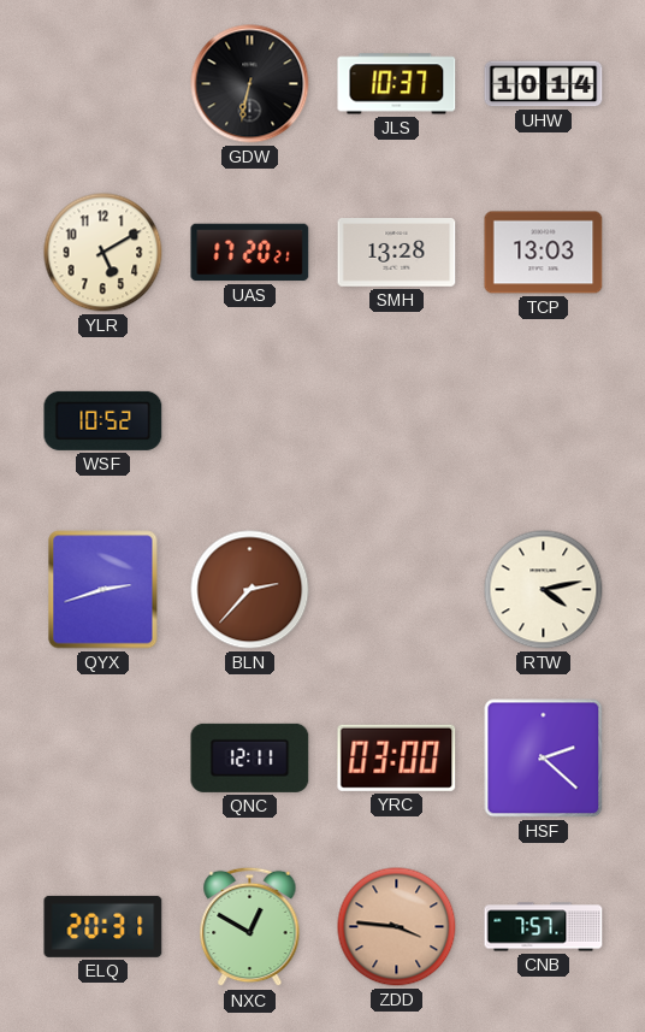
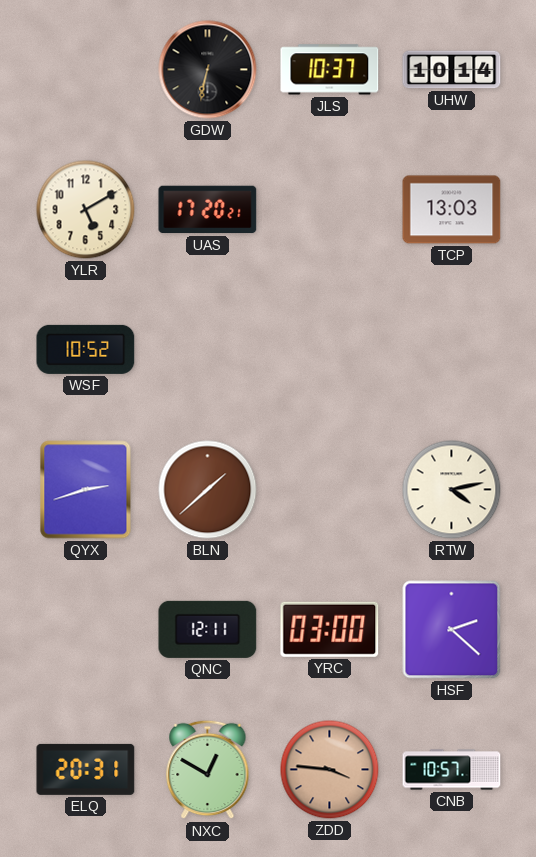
SMH: 13:28 -> none
BLN: 2:37 -> 1:38
CNB: 7:57 -> 10:57
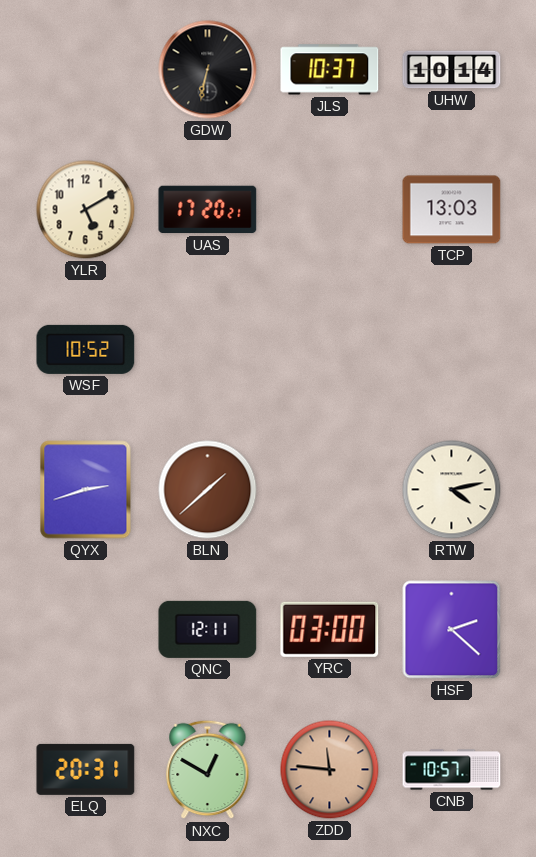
ZDD: 3:46 -> 11:46
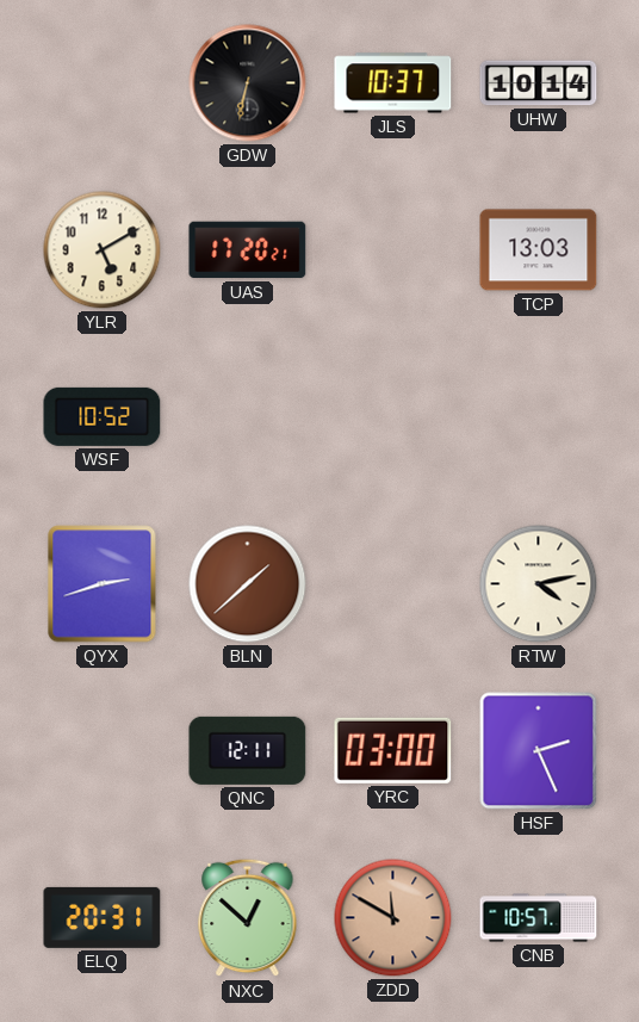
HSF: 2:22 -> 2:26
NXC: 12:50 -> 12:52
ZDD: 11:46 -> 11:50
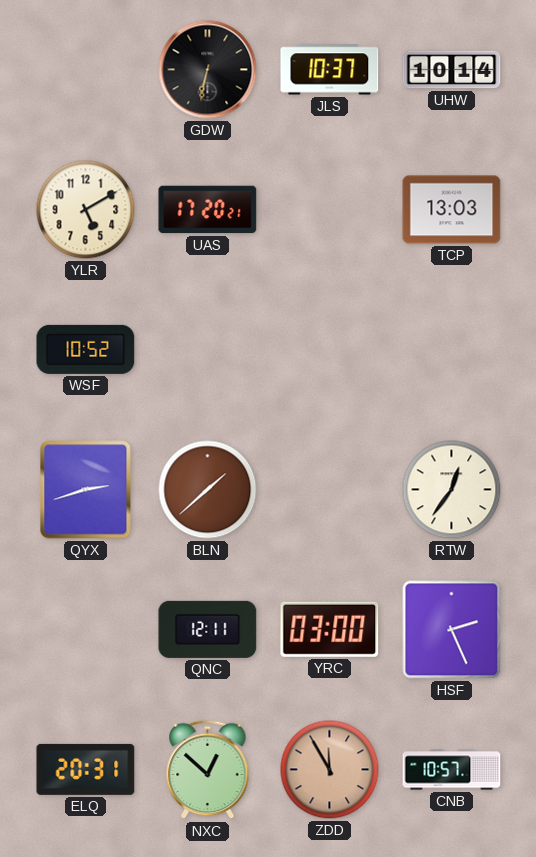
RTW: 4:13 -> 12:36
ZDD: 11:50 -> 11:55
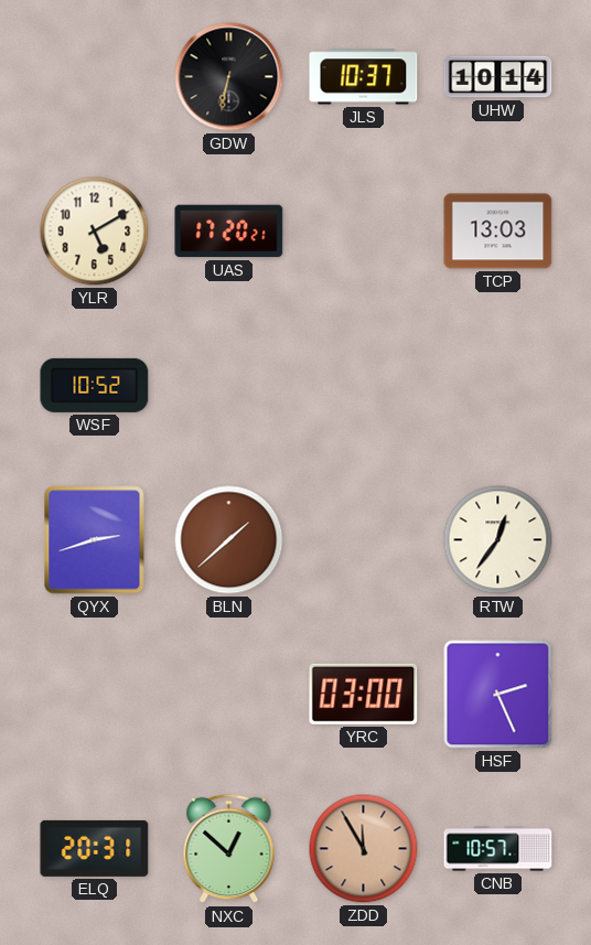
QNC: 12:11 -> none
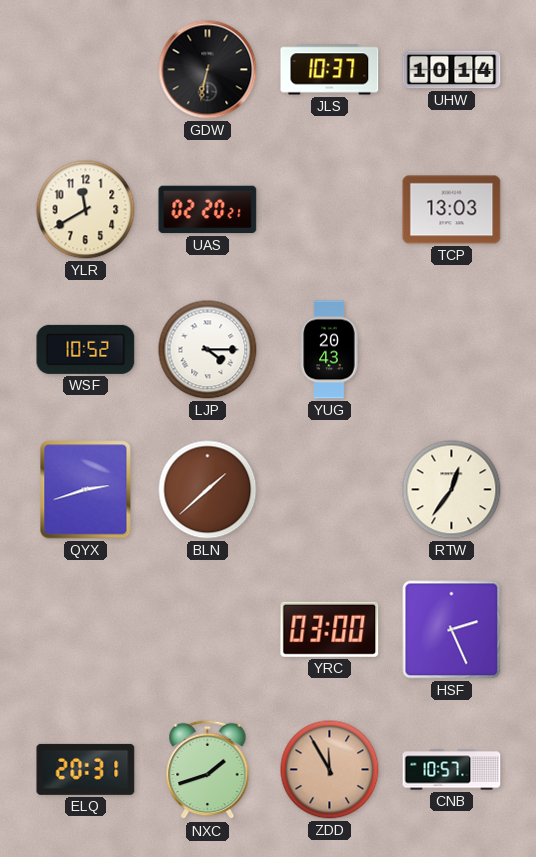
YLR: 5:10 -> 11:40
UAS: 17:20 -> 02:20
LJP: none -> 4:15
YUG: none -> 20:43
NXC: 12:52 -> 1:42
